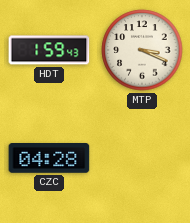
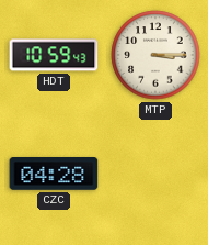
HDT: 1:59 -> 10:59
MTP: 3:19 -> 3:15
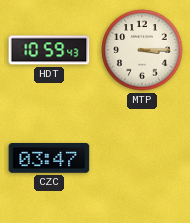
CZC: 04:28 -> 03:47
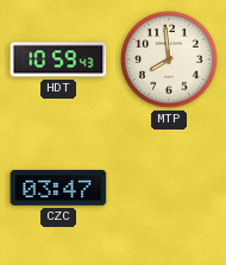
MTP: 3:15 -> 7:59
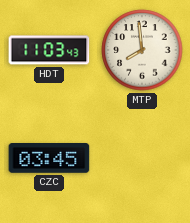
HDT: 10:59 -> 11:03
CZC: 03:47 -> 03:45
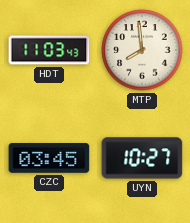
UYN: none -> 10:27
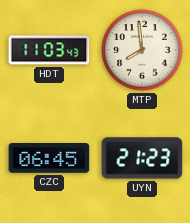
CZC: 03:45 -> 06:45
UYN: 10:27 -> 21:23
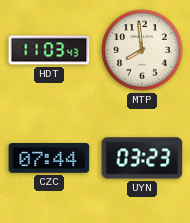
CZC: 06:45 -> 07:44
UYN: 21:23 -> 03:23
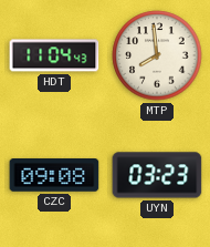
HDT: 11:03 -> 11:04
CZC: 07:44 -> 09:08
